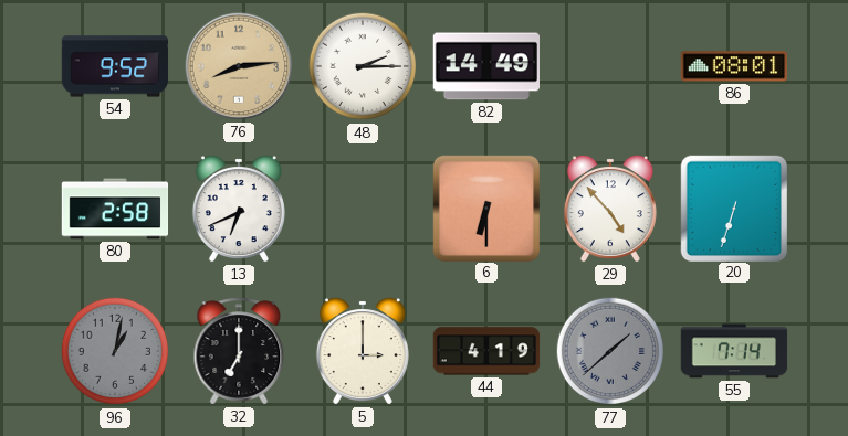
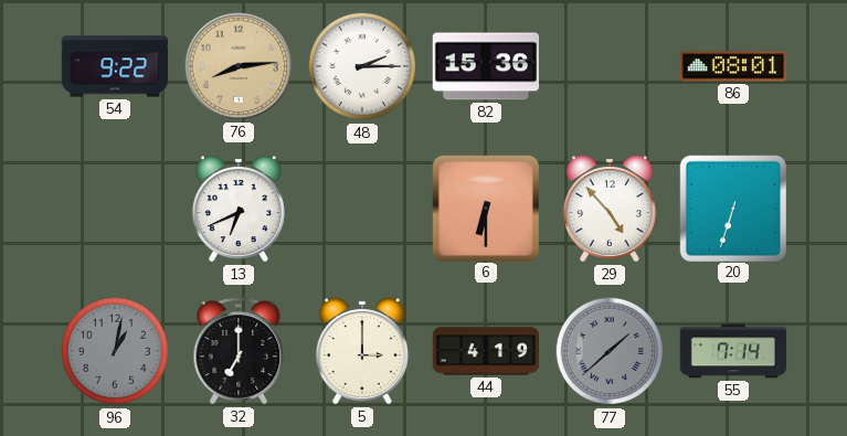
54: 9:52 -> 9:22
82: 14:49 -> 15:36
80: 2:58 -> none
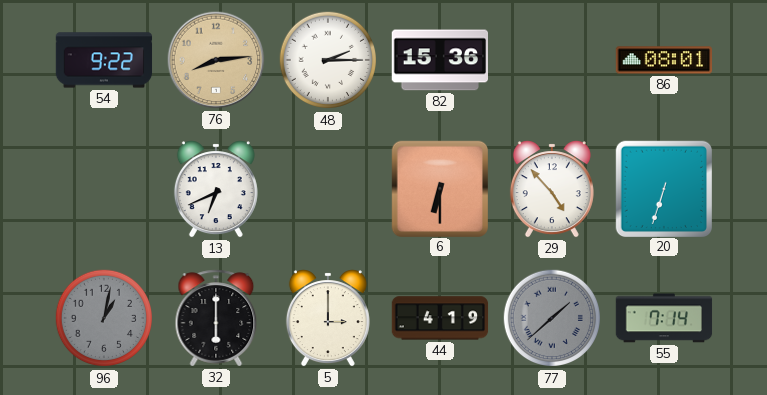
32: 7:00 -> 6:00
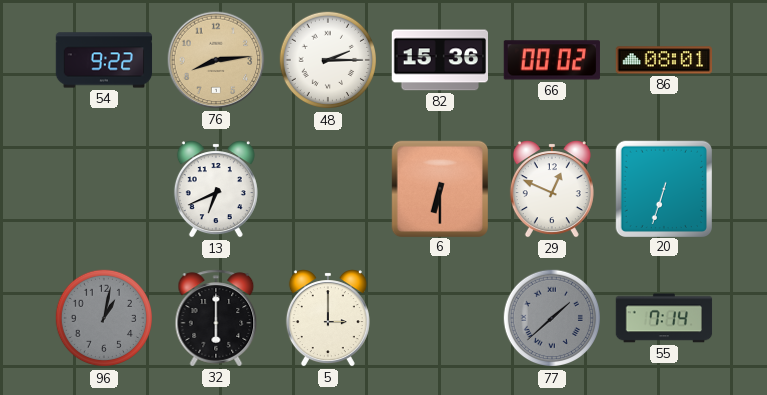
66: none -> 00:02
29: 4:53 -> 12:49
44: 4:19 -> none
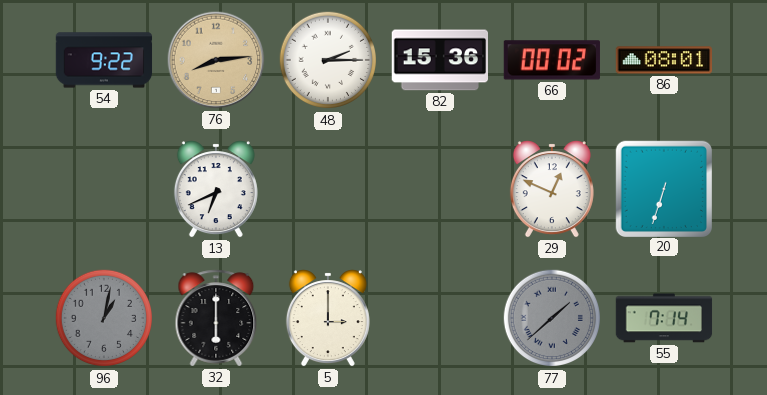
6: 6:30 -> none
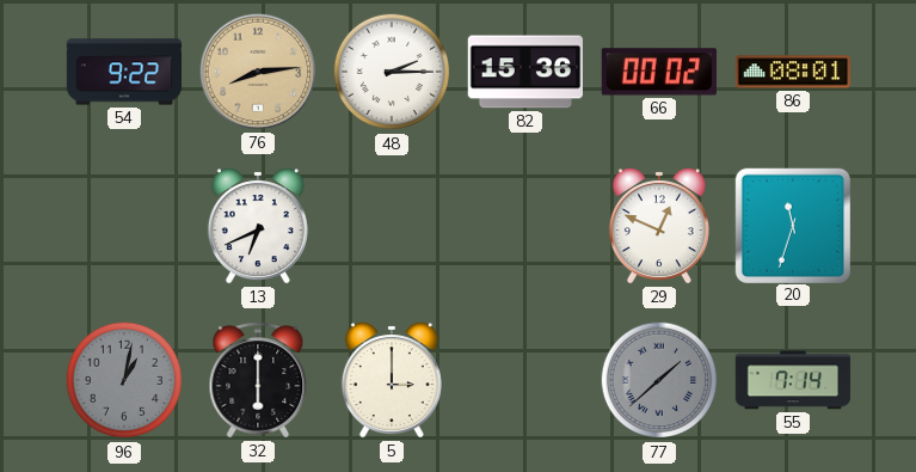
20: 6:33 -> 11:33
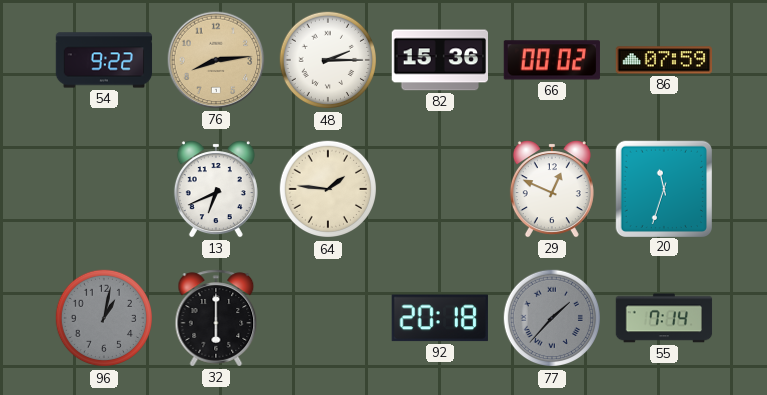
86: 08:01 -> 07:59
64: none -> 1:46
5: 3:00 -> none
92: none -> 20:18
77: 1:38 -> 1:37
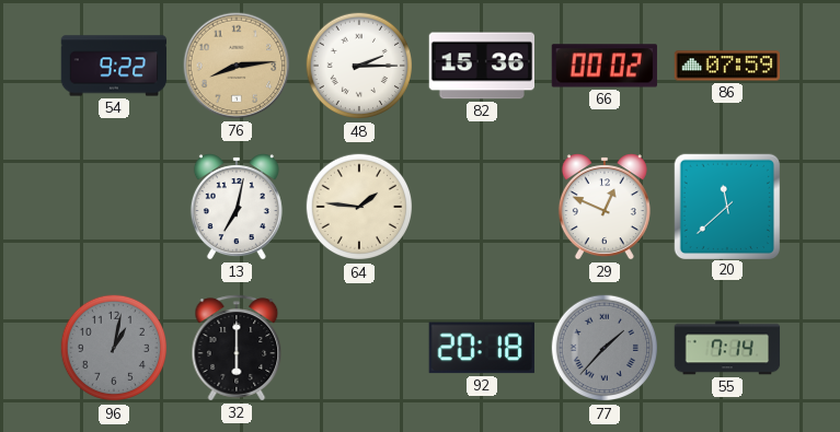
13: 6:41 -> 7:02
20: 11:33 -> 11:38
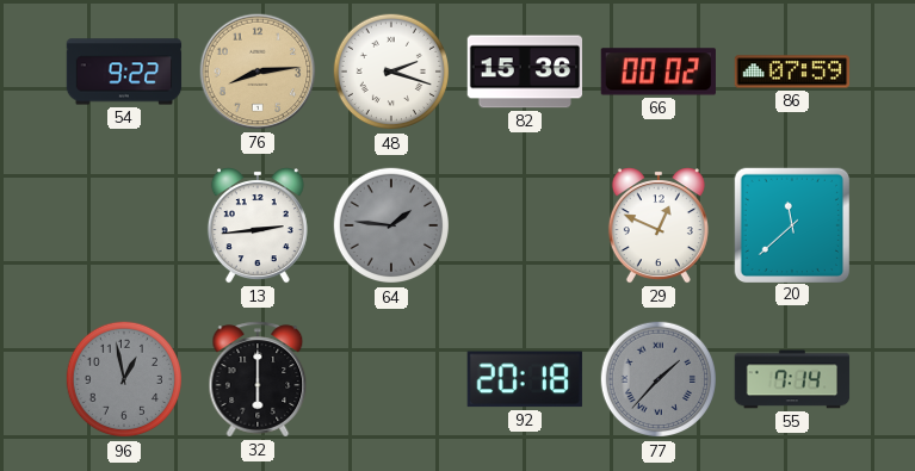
48: 2:15 -> 2:18
13: 7:02 -> 2:44
64 dial: cream -> grey
96: 1:02 -> 12:58
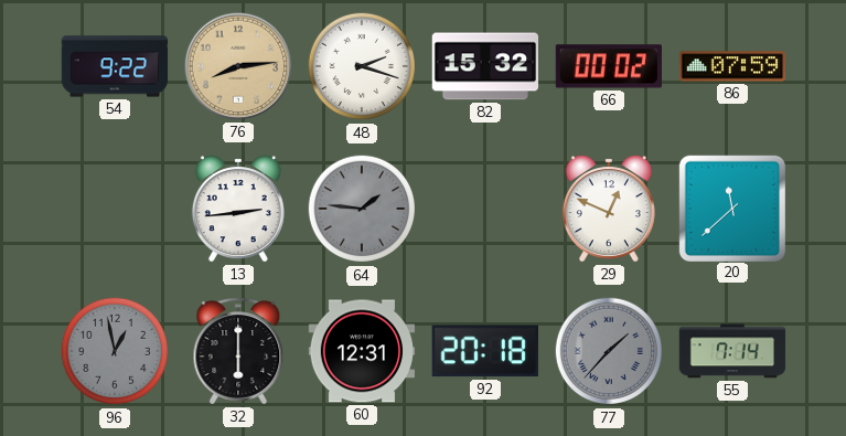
82: 15:36 -> 15:32
60: none -> 12:31
